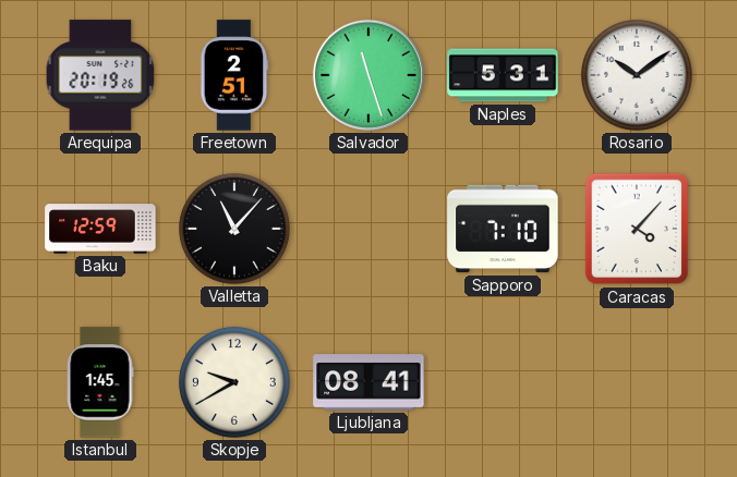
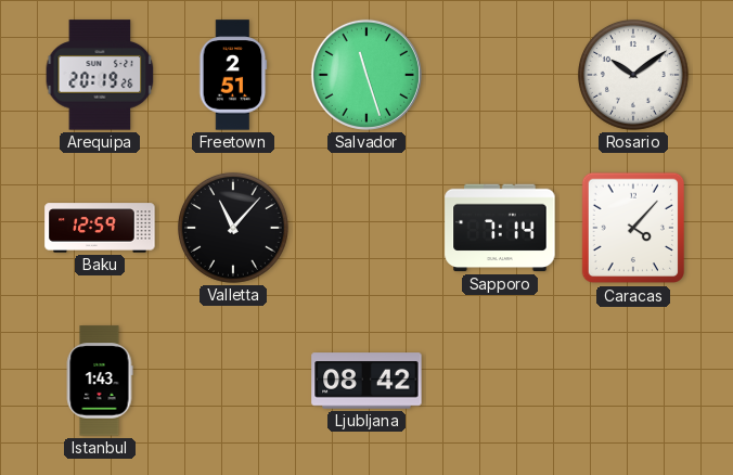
Naples: 5:31 -> none
Sapporo: 7:10 -> 7:14
Istanbul: 1:45 -> 1:43
Skopje: 9:40 -> none
Ljubljana: 08:41 -> 08:42
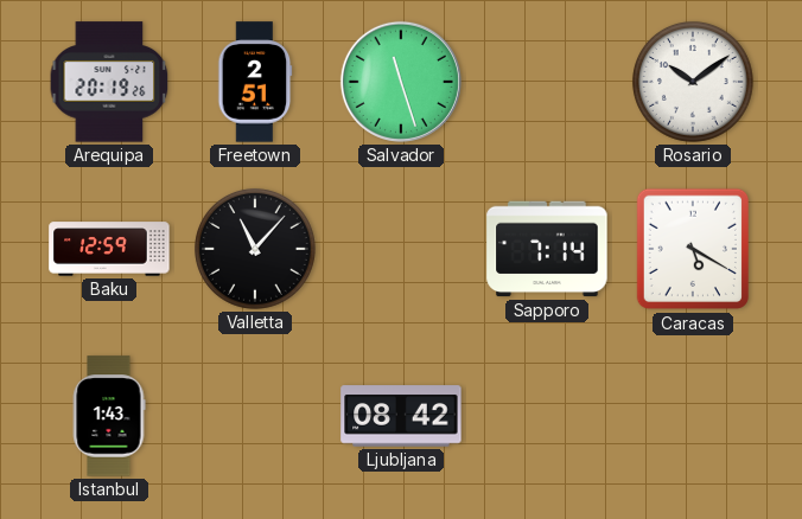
Caracas: 4:07 -> 5:20
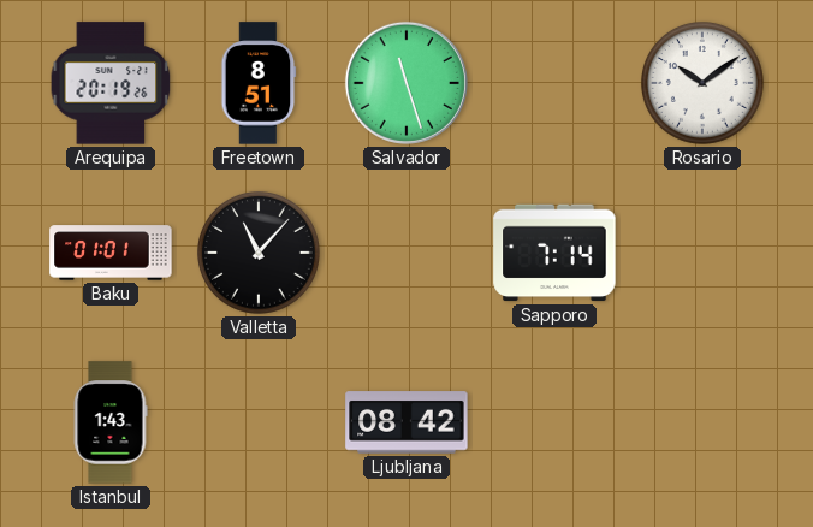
Freetown: 2:51 -> 8:51
Baku: 12:59 -> 01:01
Caracas: 5:20 -> none
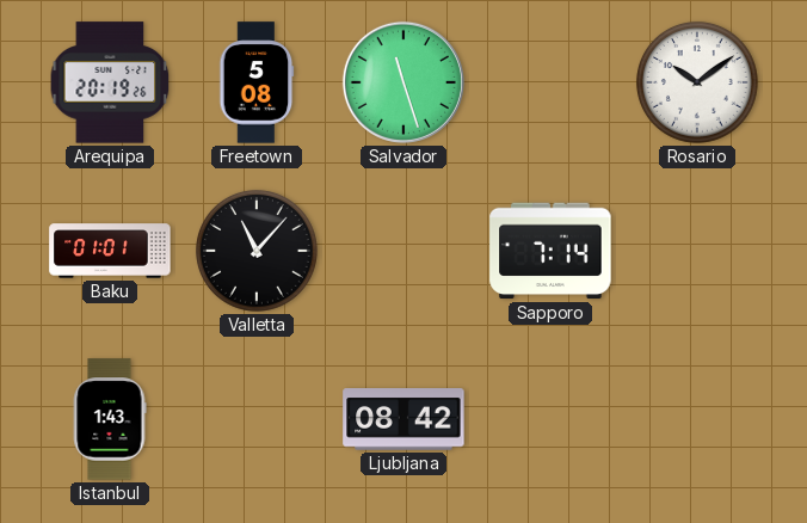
Freetown: 8:51 -> 5:08
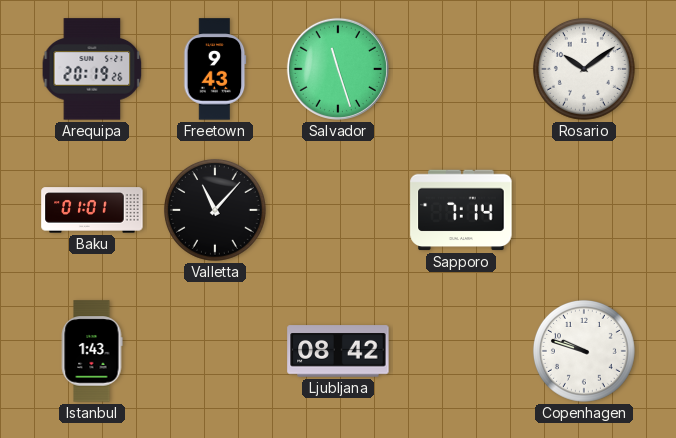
Freetown: 5:08 -> 9:43
Copenhagen: none -> 9:48
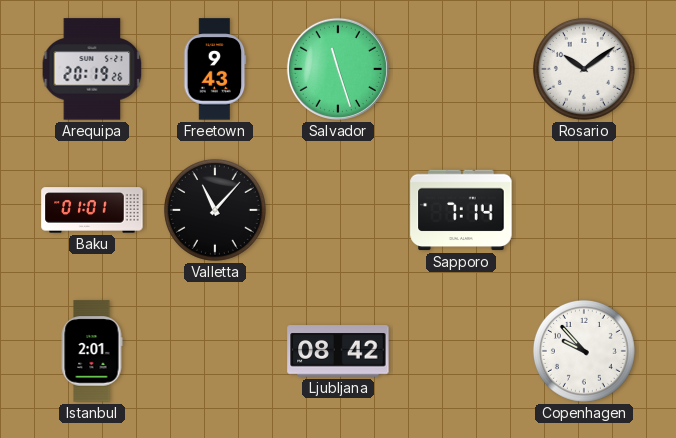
Istanbul: 1:43 -> 2:01
Copenhagen: 9:48 -> 9:53
